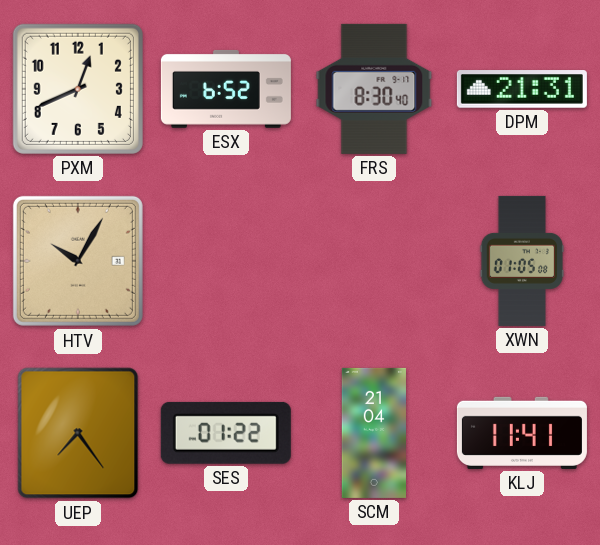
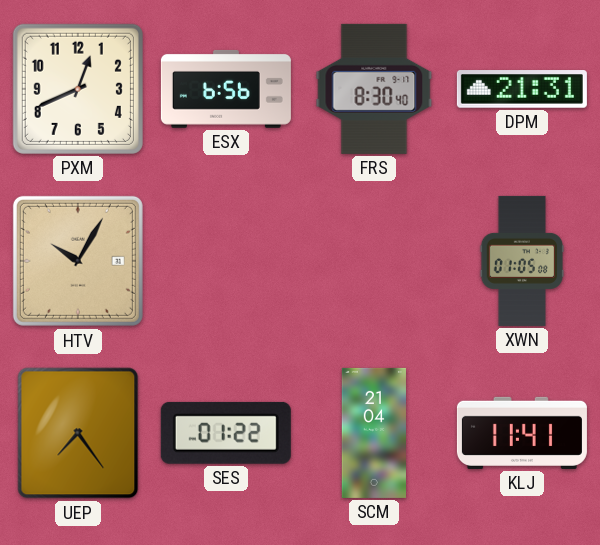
ESX: 6:52 -> 6:56
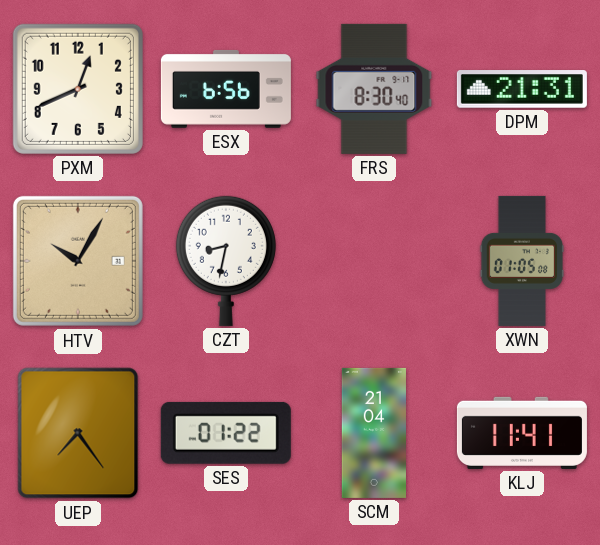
CZT: none -> 8:32
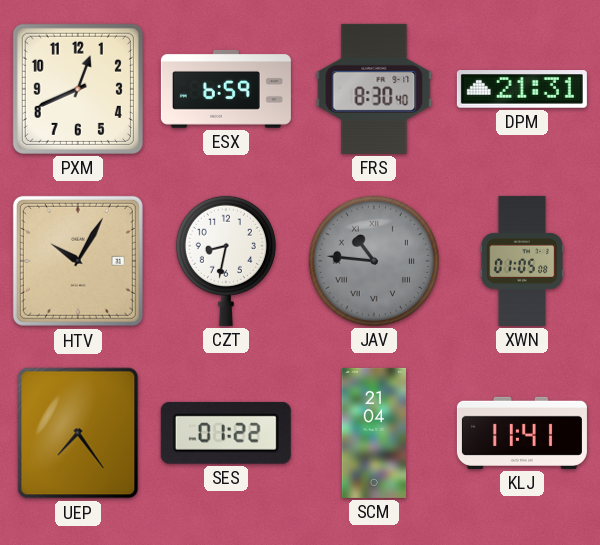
ESX: 6:56 -> 6:59
JAV: none -> 10:46
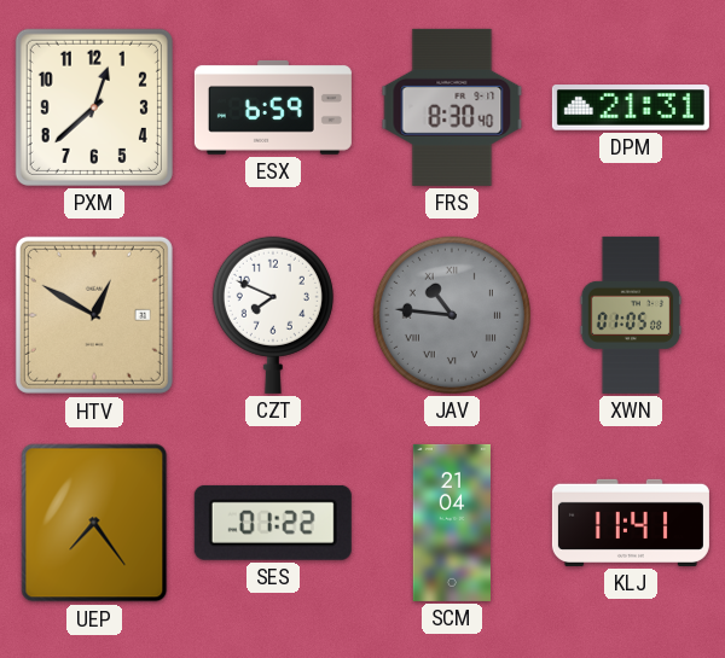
PXM: 12:41 -> 12:38
HTV: 10:05 -> 12:50
CZT: 8:32 -> 7:49
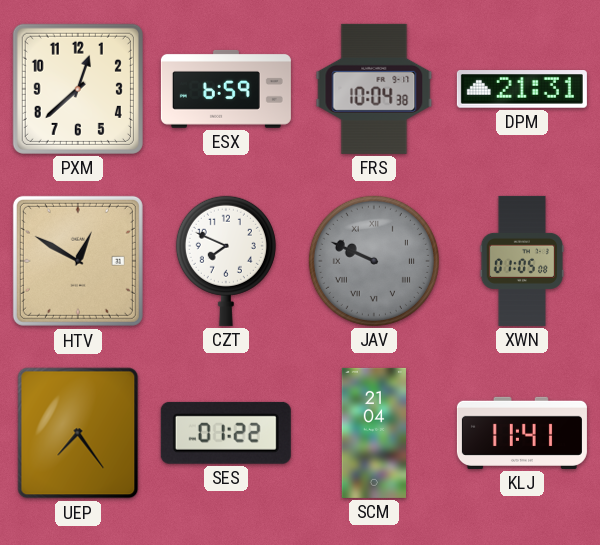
FRS: 8:30 -> 10:04
JAV: 10:46 -> 9:49
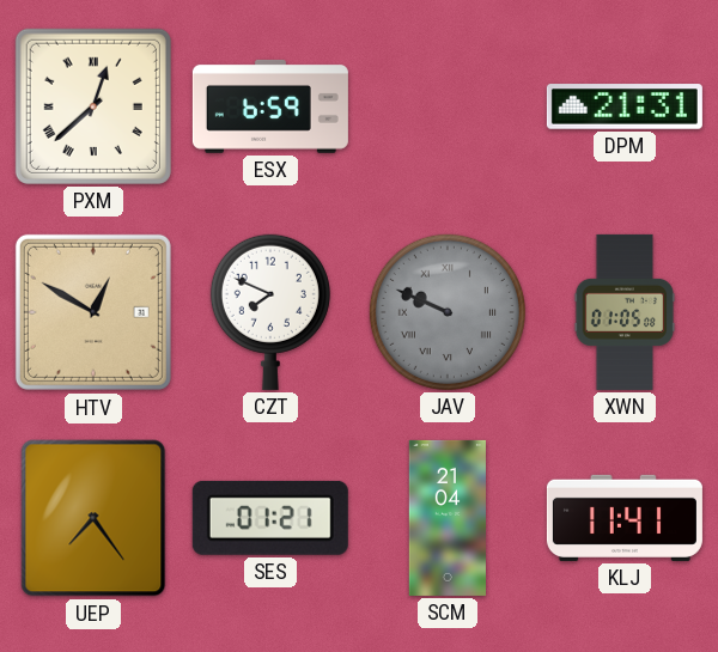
PXM numerals: Arabic -> Roman
FRS: 10:04 -> none
SES: 01:22 -> 01:21
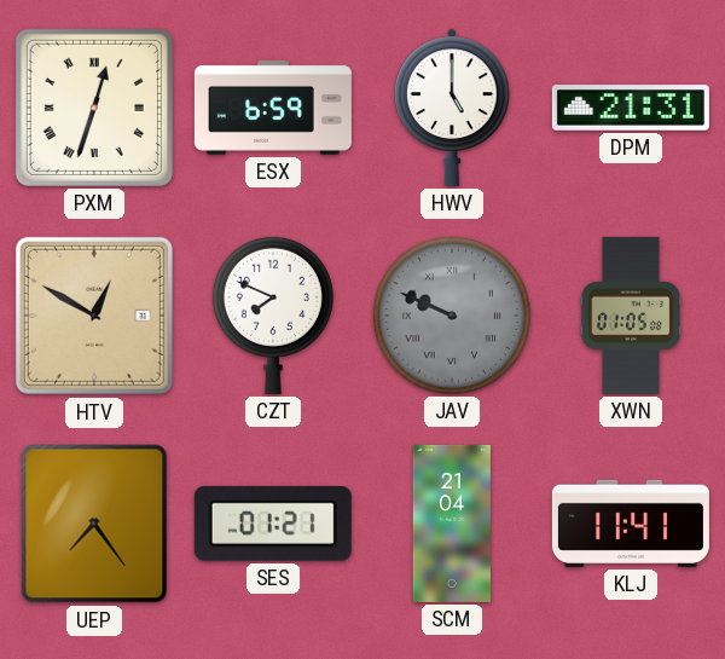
PXM: 12:38 -> 12:33
HWV: none -> 5:00
